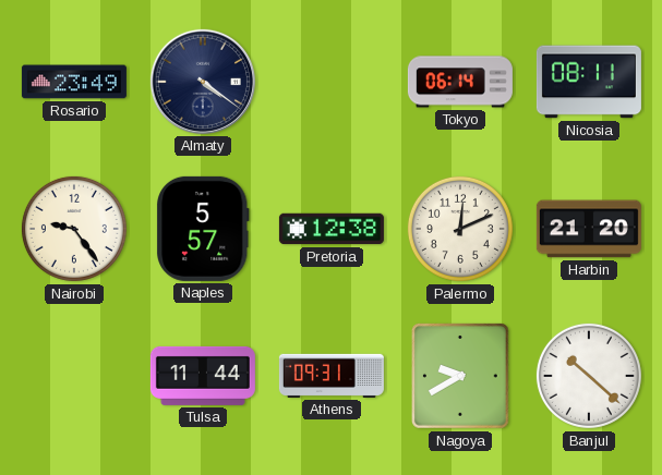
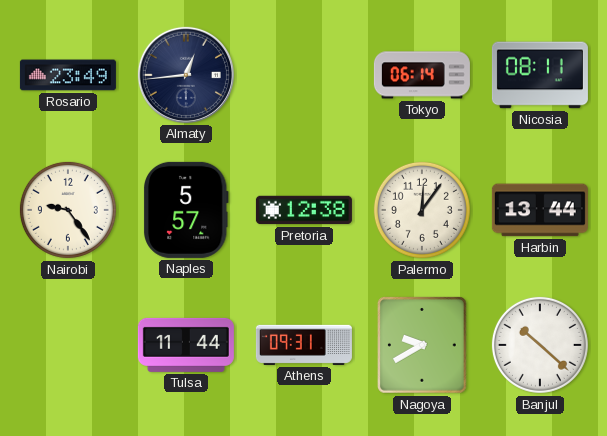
Almaty: 4:21 -> 12:44
Palermo: 12:11 -> 12:06
Harbin: 21:20 -> 13:44
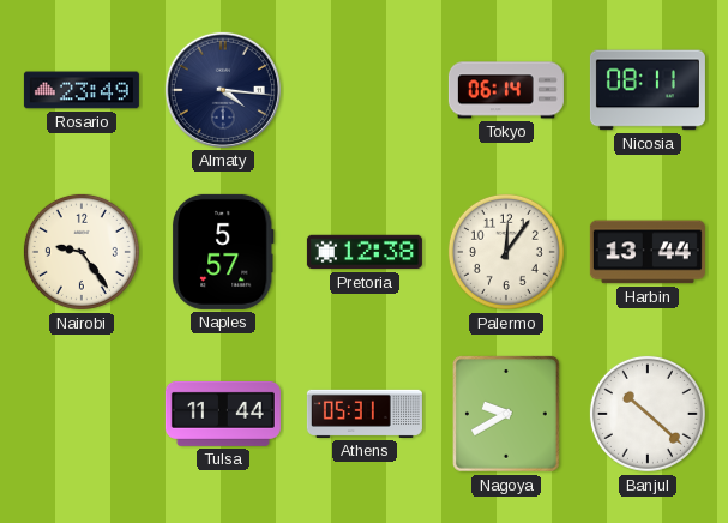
Almaty: 12:44 -> 4:16
Athens: 09:31 -> 05:31
